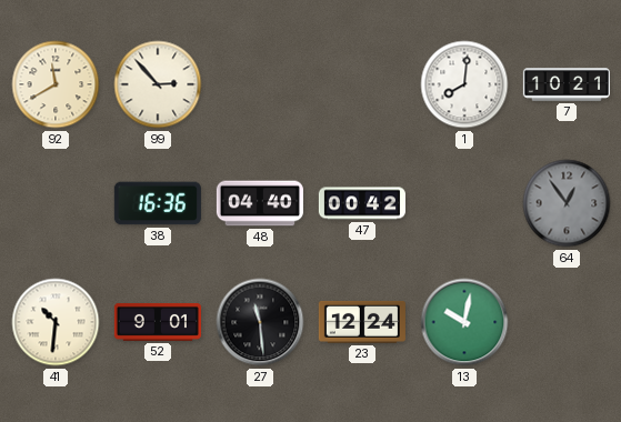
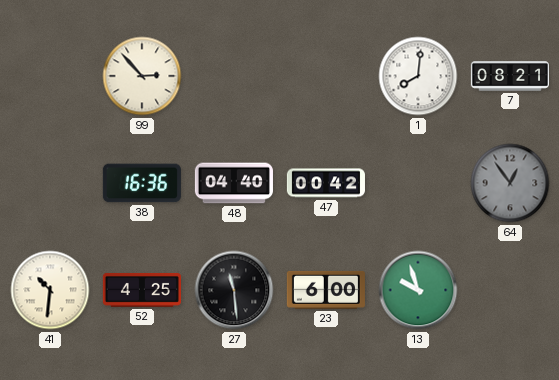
92: 11:40 -> none
7: 10:21 -> 08:21
52: 9:01 -> 4:25
23: 12:24 -> 6:00
13: 10:02 -> 9:57
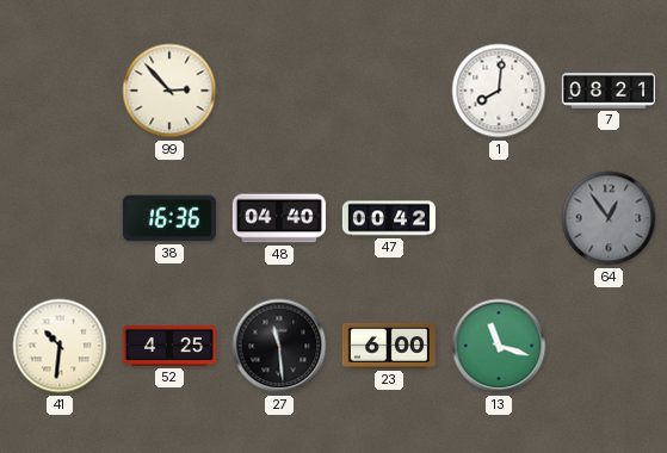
13: 9:57 -> 11:18
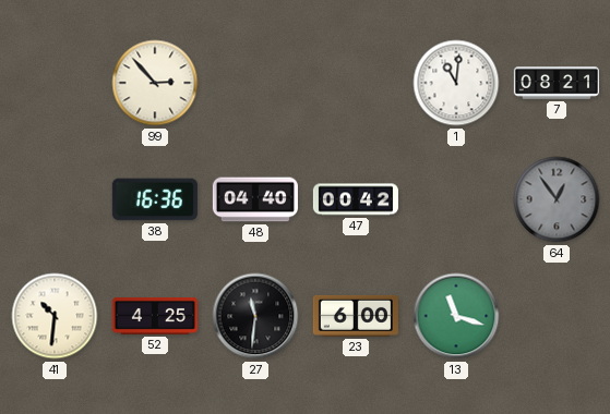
1: 8:01 -> 11:01
27: 11:29 -> 11:31
